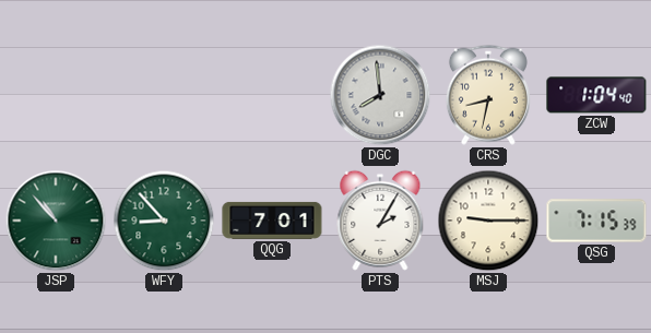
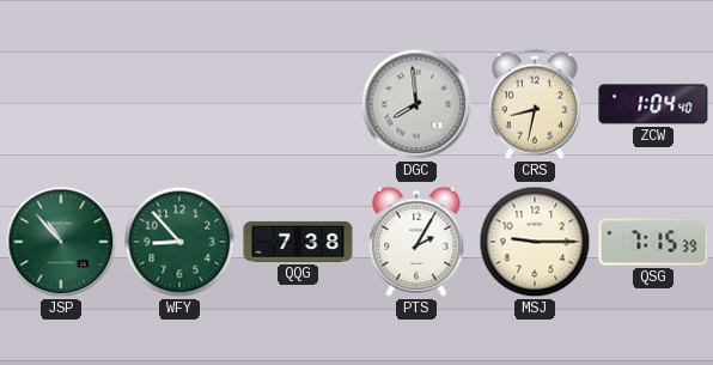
QQG: 7:01 -> 7:38
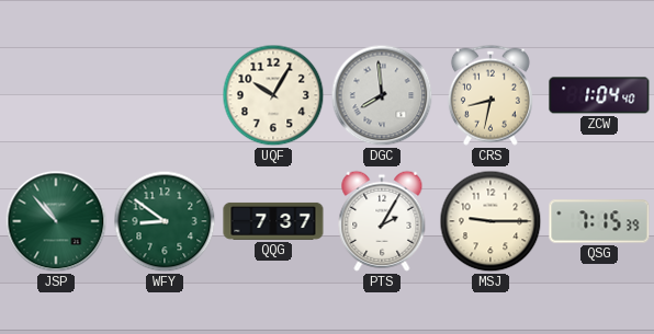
UQF: none -> 10:05
WFY: 8:53 -> 8:51
QQG: 7:38 -> 7:37
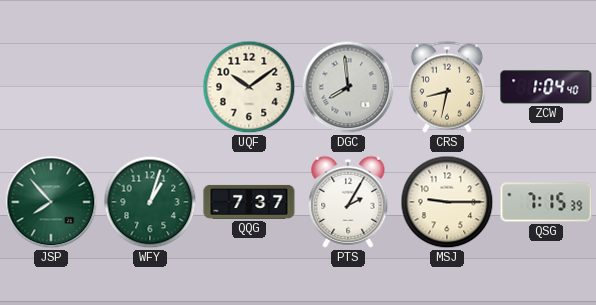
UQF: 10:05 -> 10:09
JSP: 10:53 -> 7:53
WFY: 8:51 -> 1:03
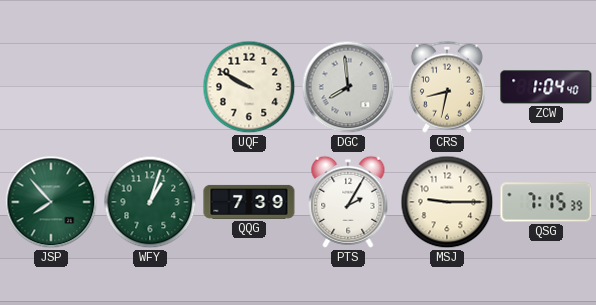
UQF: 10:09 -> 9:50
QQG: 7:37 -> 7:39
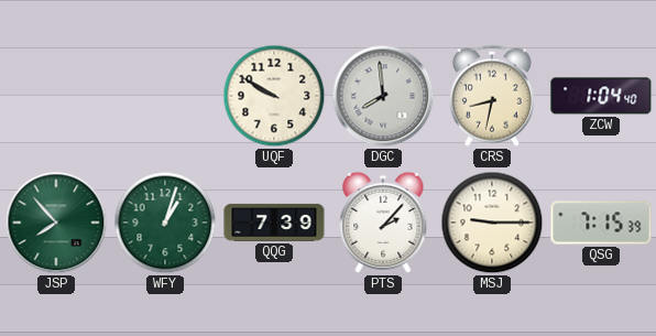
PTS: 2:05 -> 2:07
